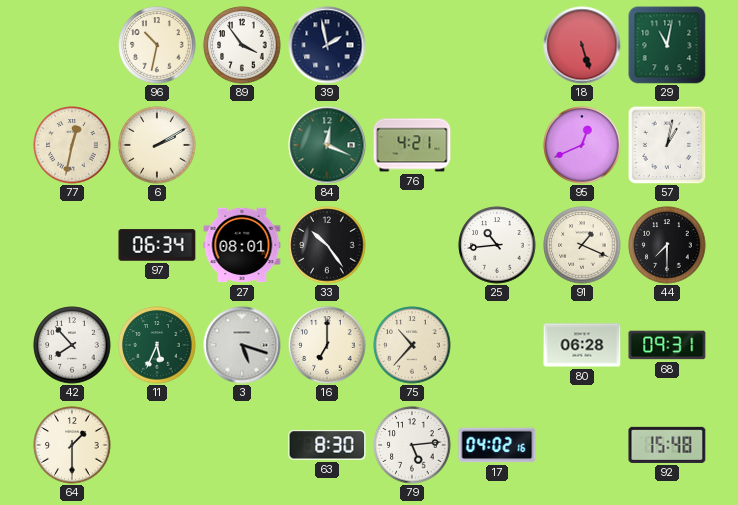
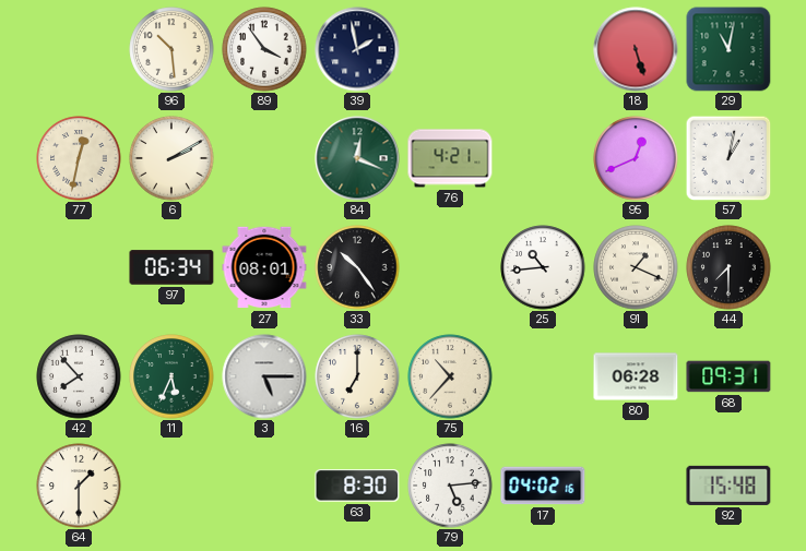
96: 10:32 -> 10:29
3: 5:18 -> 5:15
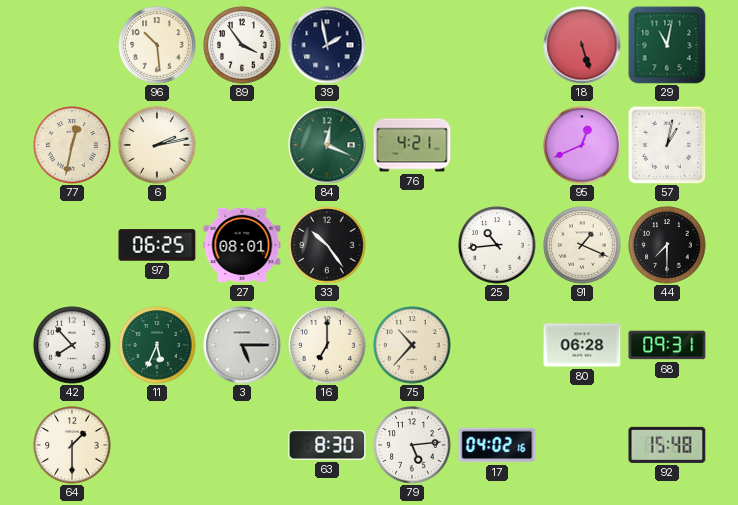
6: 2:10 -> 2:13
97: 06:34 -> 06:25
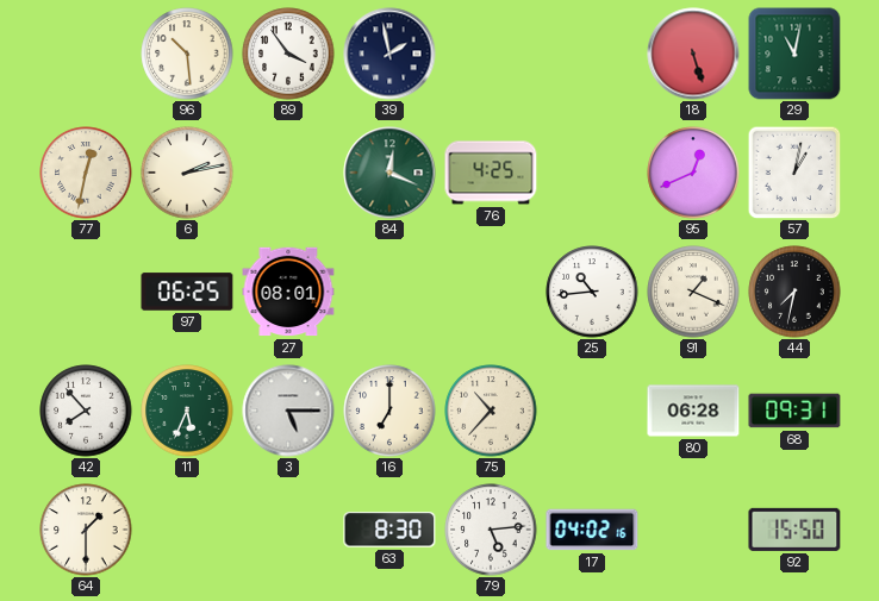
76: 4:21 -> 4:25
33: 10:24 -> none
44: 7:30 -> 7:32
92: 15:48 -> 15:50
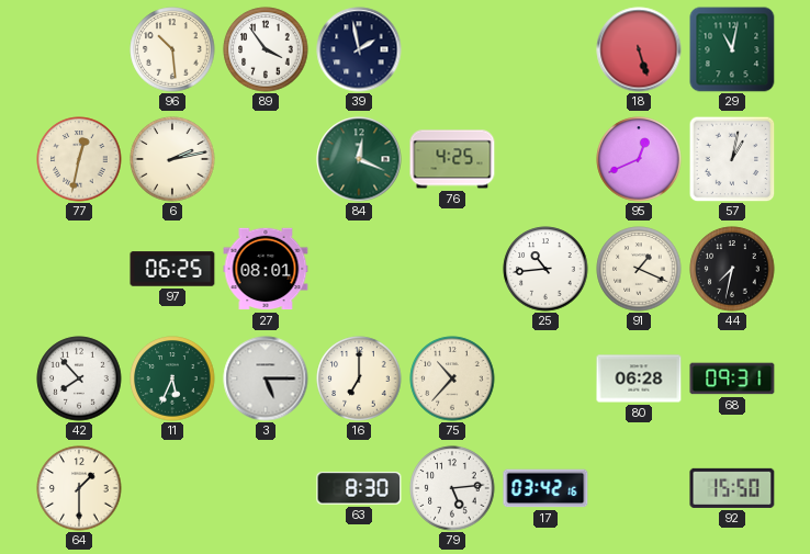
17: 04:02 -> 03:42
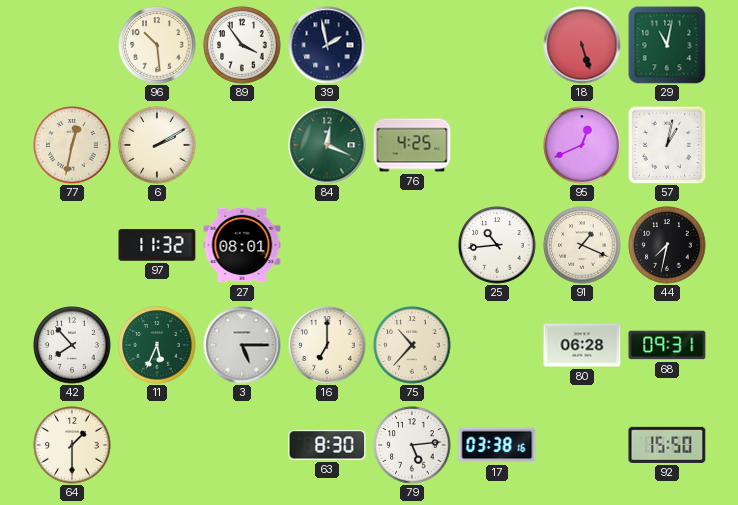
6: 2:13 -> 2:10
97: 06:25 -> 11:32
17: 03:42 -> 03:38
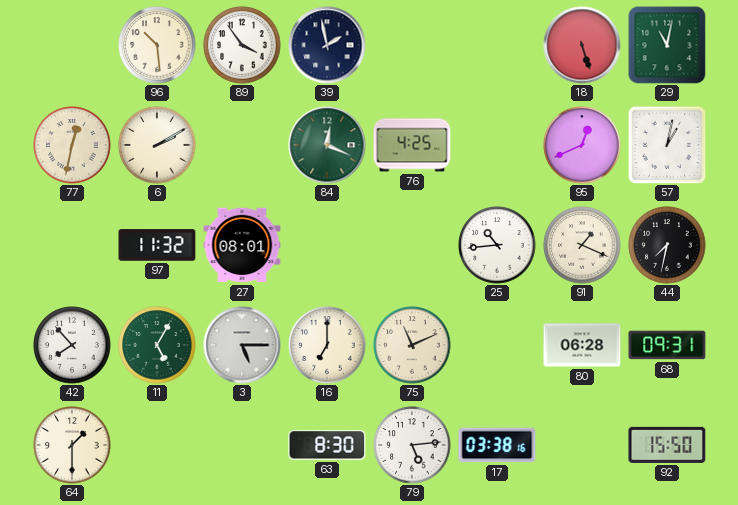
11: 5:34 -> 5:05
75: 10:37 -> 11:11
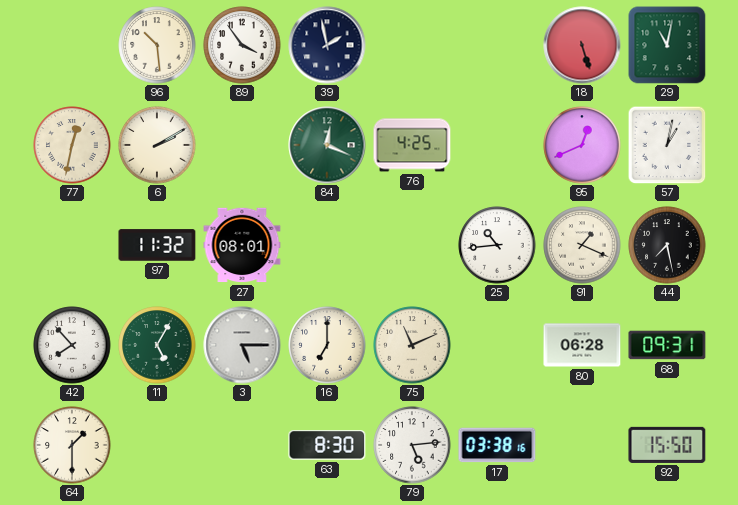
44: 7:32 -> 7:28
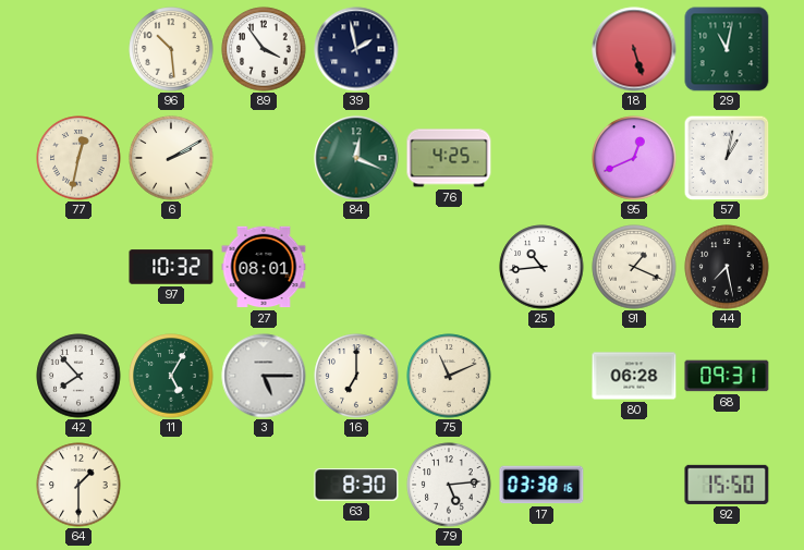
97: 11:32 -> 10:32
